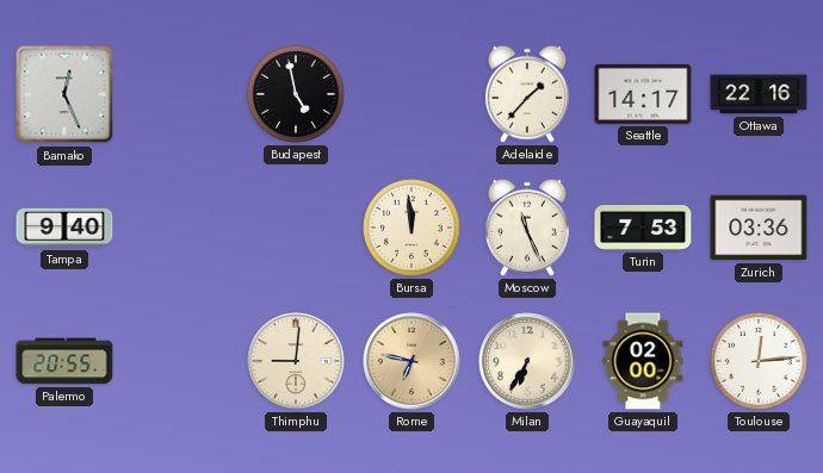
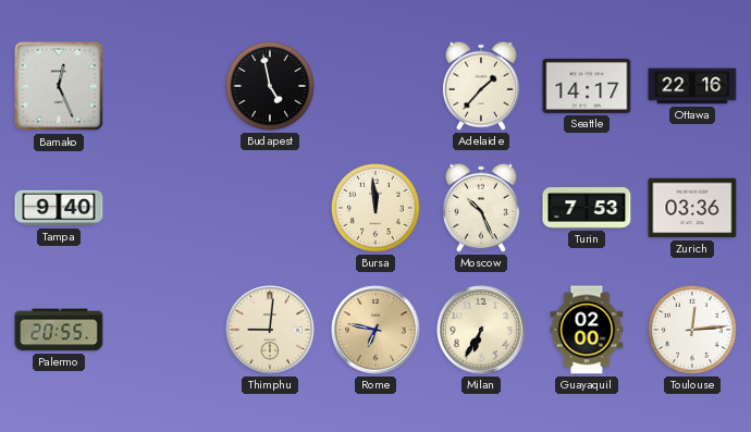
Moscow: 11:26 -> 10:26
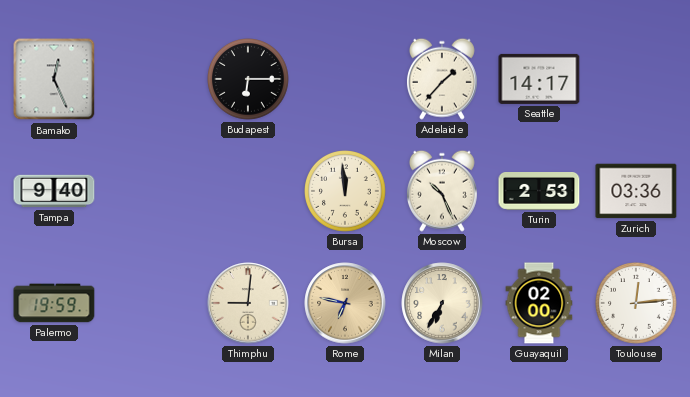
Budapest: 4:58 -> 6:15
Ottawa: 22:16 -> none
Turin: 7:53 -> 2:53
Palermo: 20:55 -> 19:59
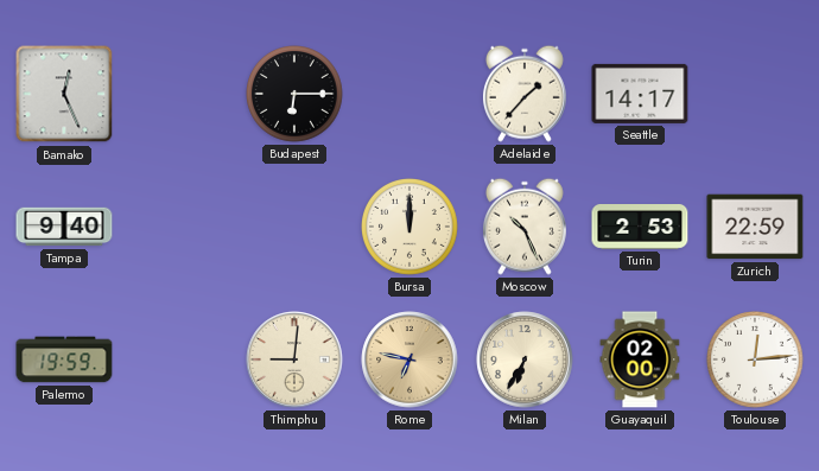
Bursa: 11:59 -> 12:00
Zurich: 03:36 -> 22:59
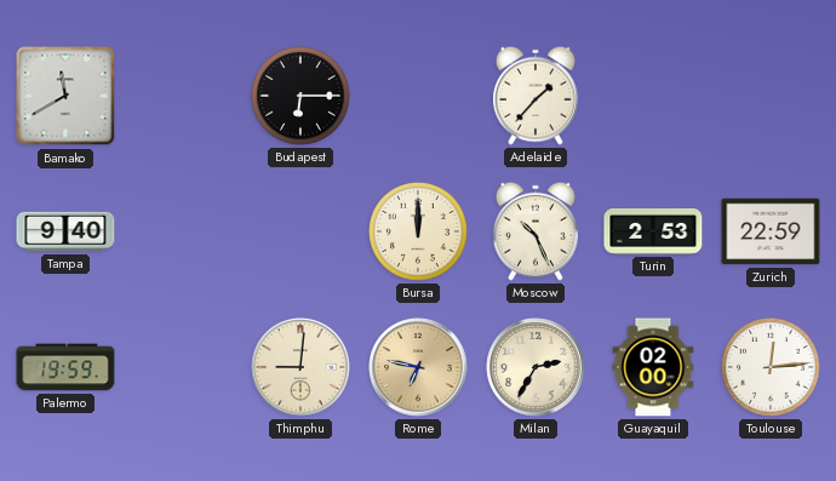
Bamako: 12:26 -> 11:40
Seattle: 14:17 -> none
Milan: 6:35 -> 2:35
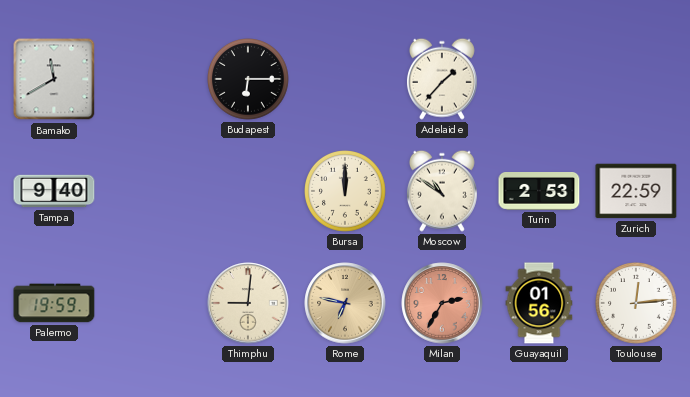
Moscow: 10:26 -> 10:51
Milan dial: cream -> salmon
Guayaquil: 02:00 -> 01:56
